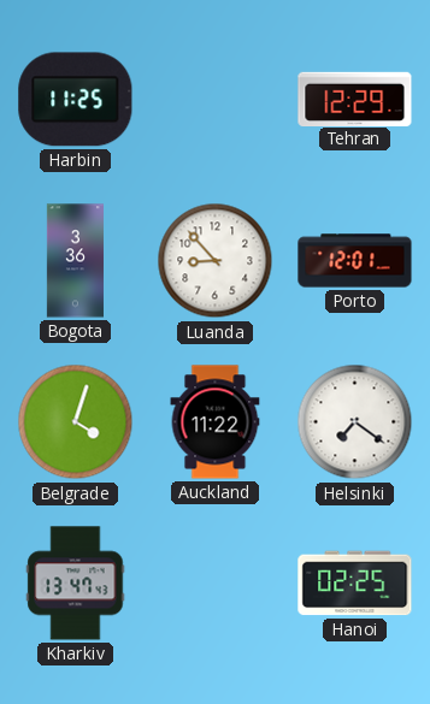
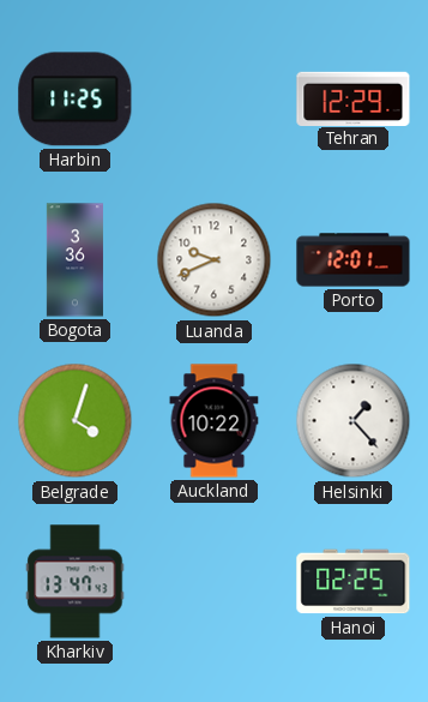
Luanda: 8:53 -> 9:41
Auckland: 11:22 -> 10:22
Helsinki: 7:21 -> 1:23
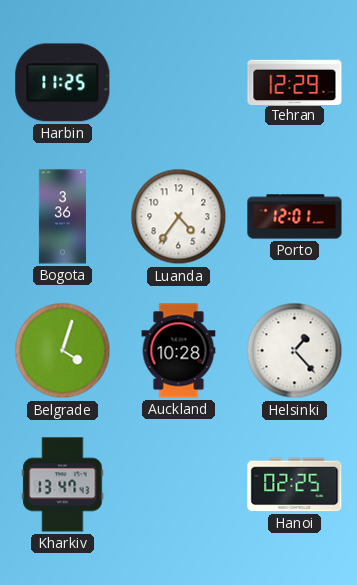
Luanda: 9:41 -> 4:36
Auckland: 10:22 -> 10:28
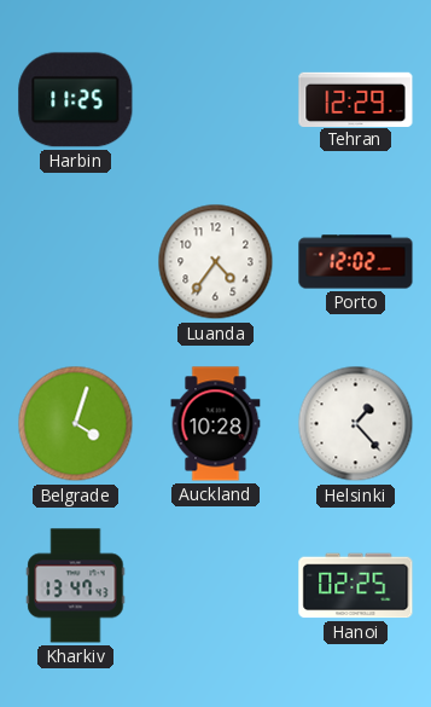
Bogota: 3:36 -> none
Porto: 12:01 -> 12:02
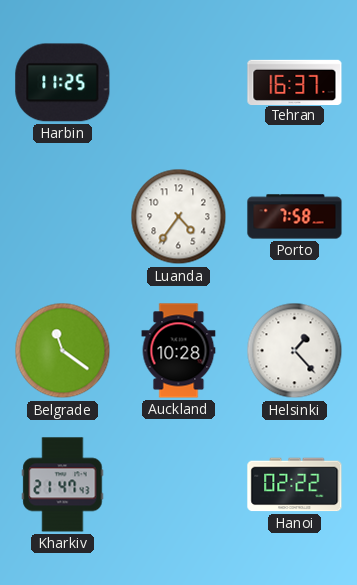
Tehran: 12:29 -> 16:37
Porto: 12:02 -> 7:58
Belgrade: 4:03 -> 11:21
Kharkiv: 13:47 -> 21:47
Hanoi: 02:25 -> 02:22
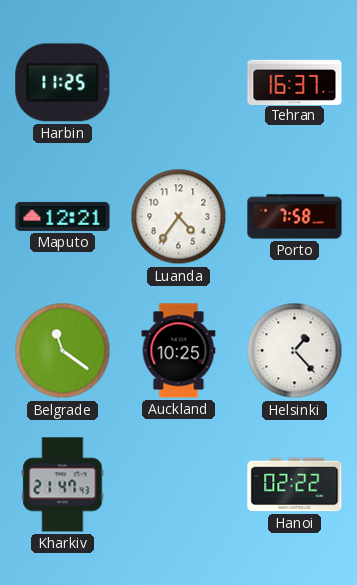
Maputo: none -> 12:21
Auckland: 10:28 -> 10:25
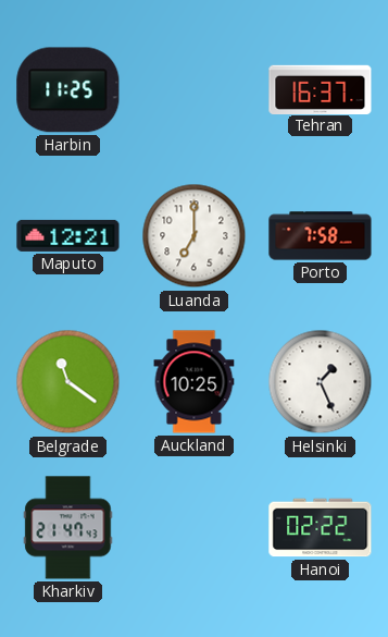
Luanda: 4:36 -> 7:00
Helsinki: 1:23 -> 1:26
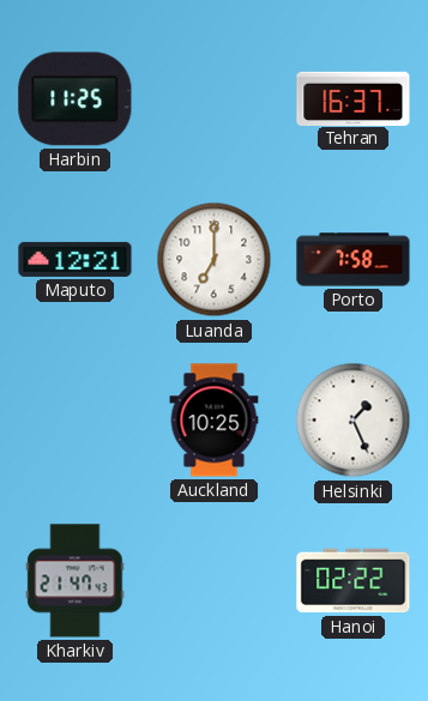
Belgrade: 11:21 -> none
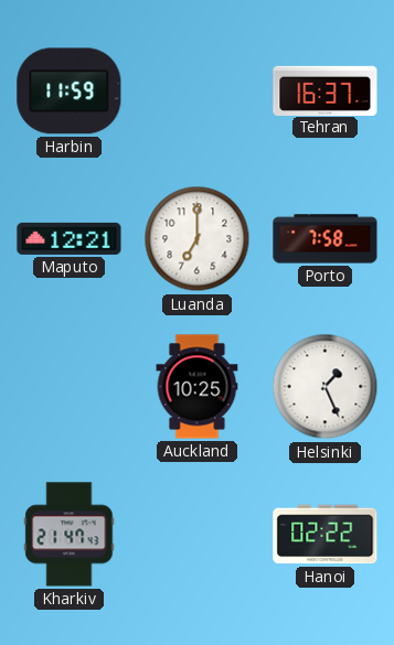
Harbin: 11:25 -> 11:59
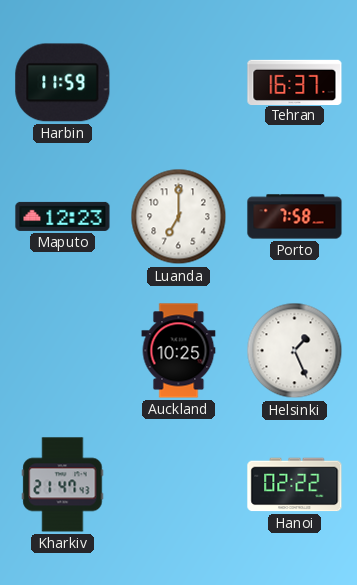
Maputo: 12:21 -> 12:23
